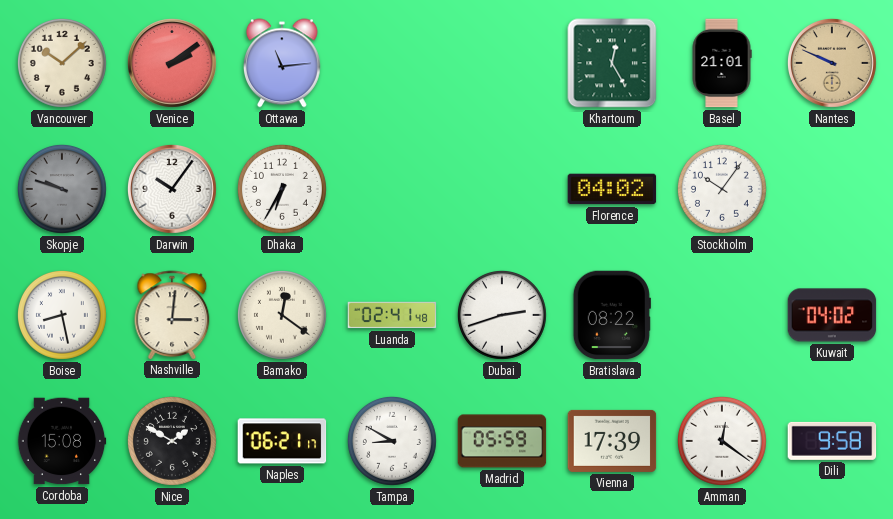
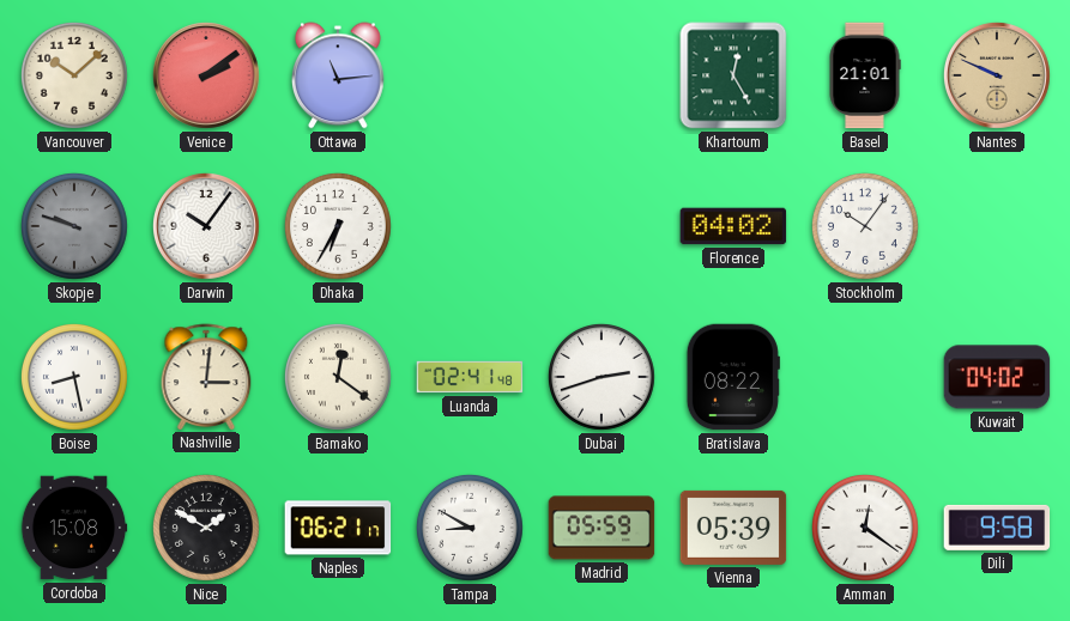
Vienna: 17:39 -> 05:39
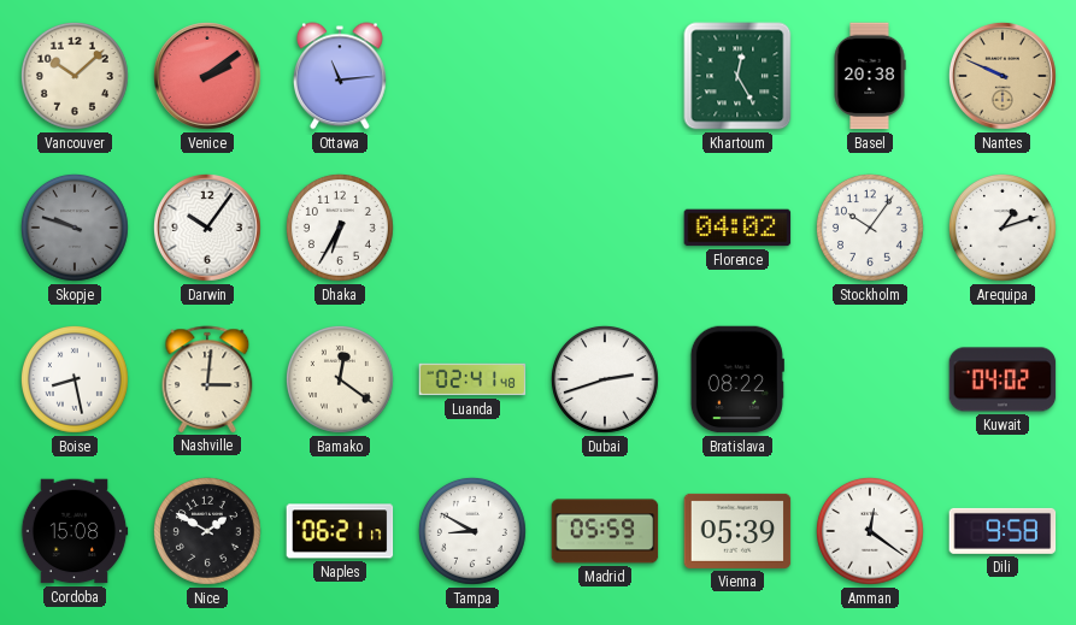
Basel: 21:01 -> 20:38
Arequipa: none -> 1:12
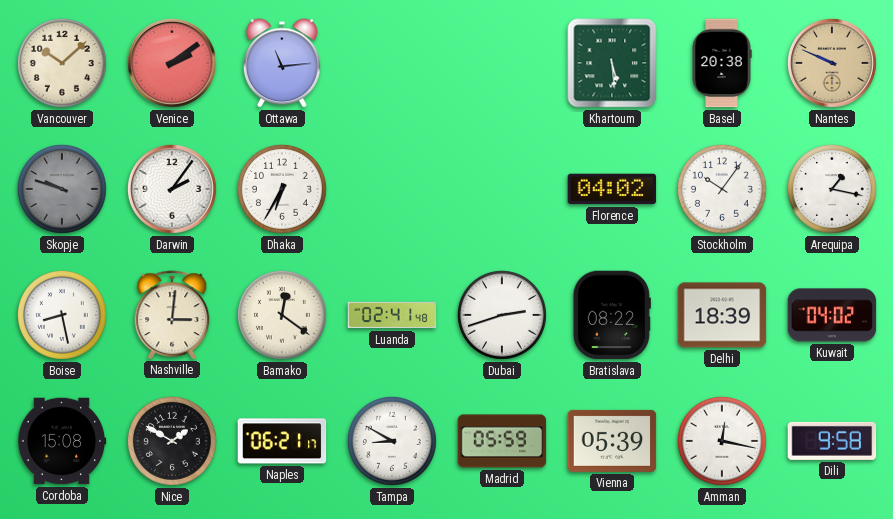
Khartoum: 12:25 -> 5:29
Darwin: 10:06 -> 2:06
Arequipa: 1:12 -> 1:17
Delhi: none -> 18:39
Amman: 12:21 -> 12:17
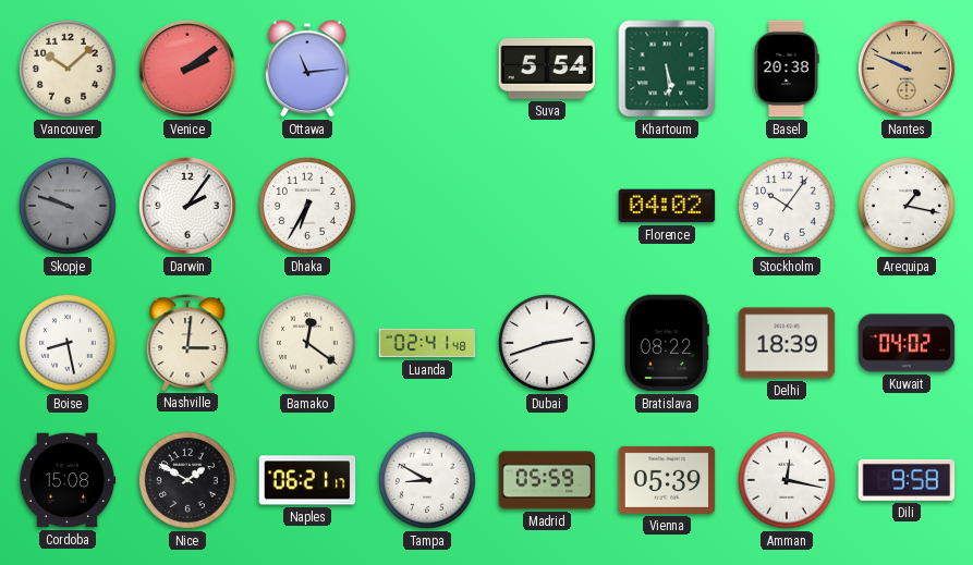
Suva: none -> 5:54
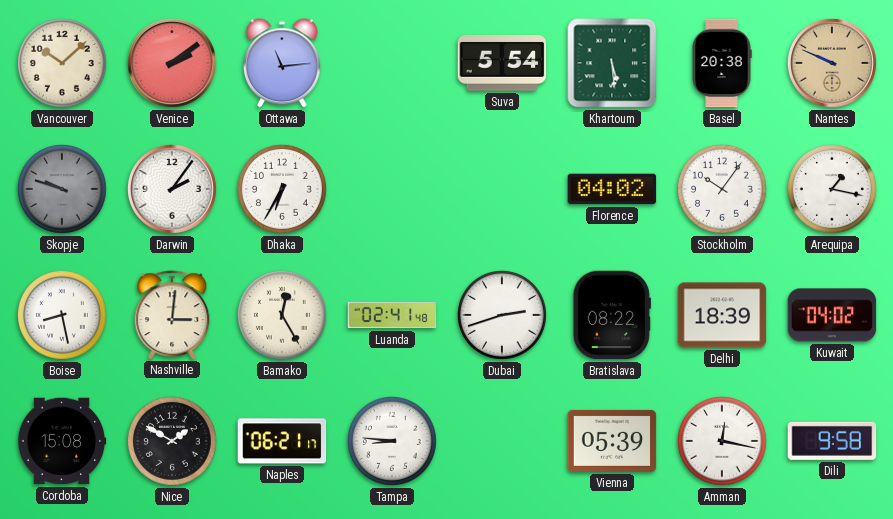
Bamako: 12:21 -> 12:25
Tampa: 8:50 -> 8:46
Madrid: 05:59 -> none
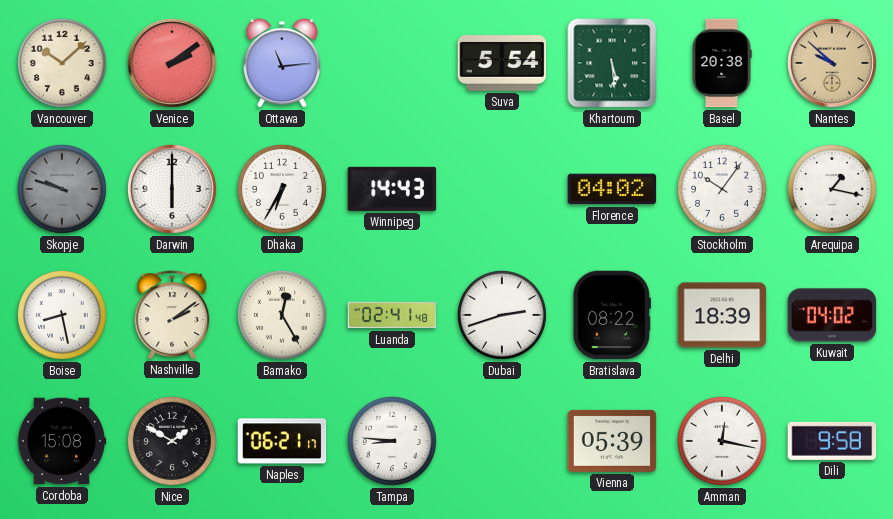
Nantes: 9:49 -> 9:52
Darwin: 2:06 -> 6:00
Winnipeg: none -> 14:43
Nashville: 3:01 -> 2:09
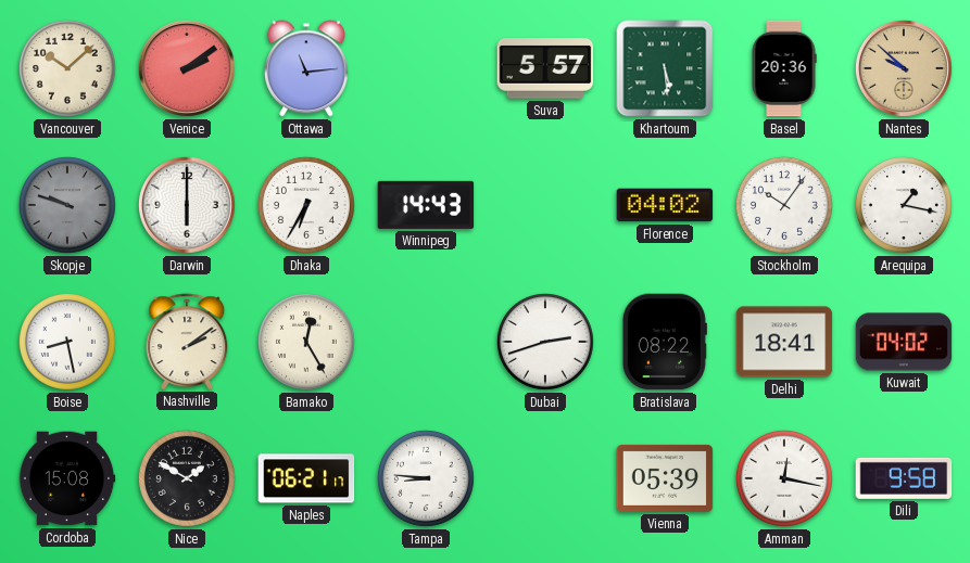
Suva: 5:54 -> 5:57
Basel: 20:38 -> 20:36
Luanda: 02:41 -> none
Delhi: 18:39 -> 18:41
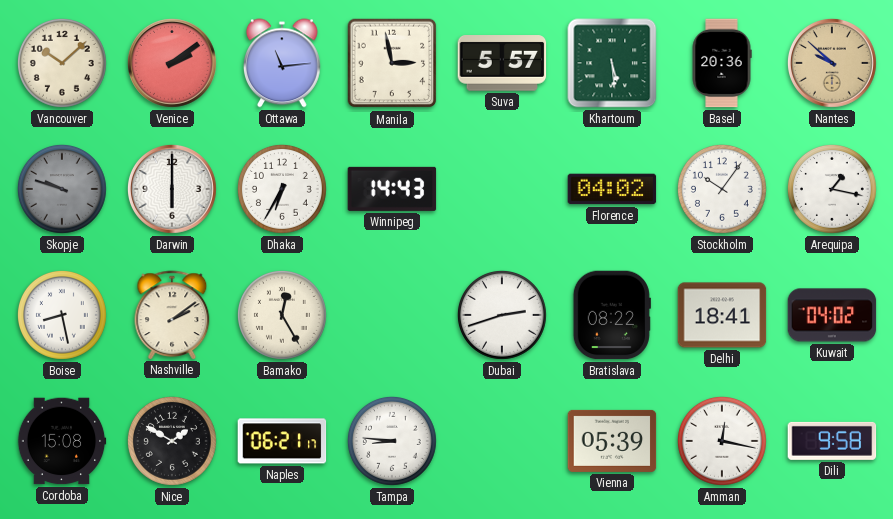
Manila: none -> 2:58
